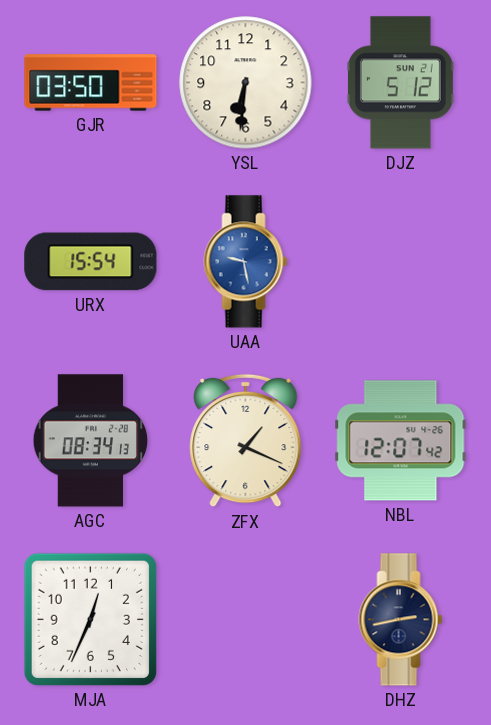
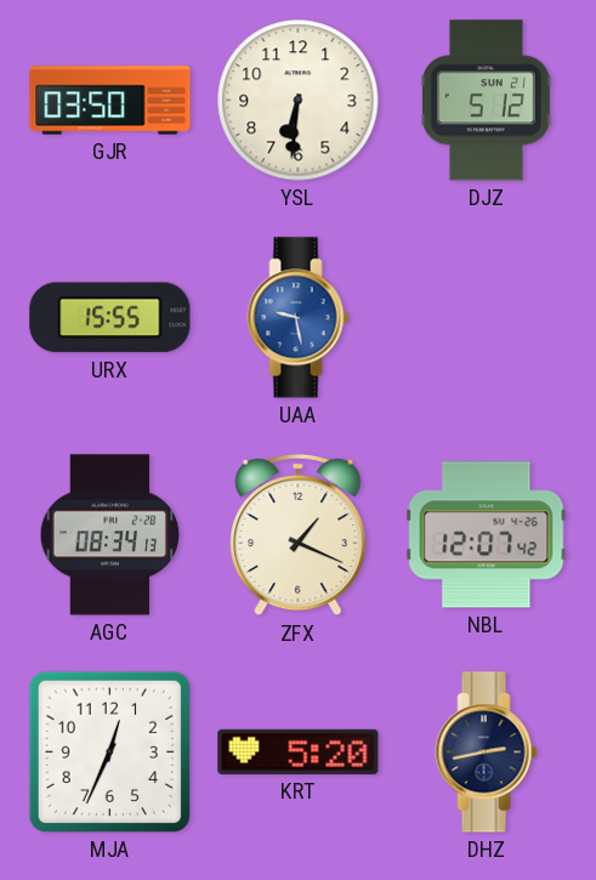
URX: 15:54 -> 15:55
KRT: none -> 5:20
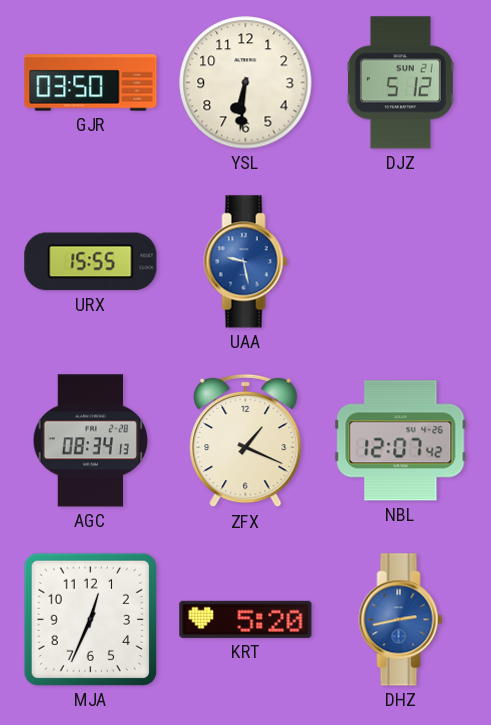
DHZ dial: navy -> blue
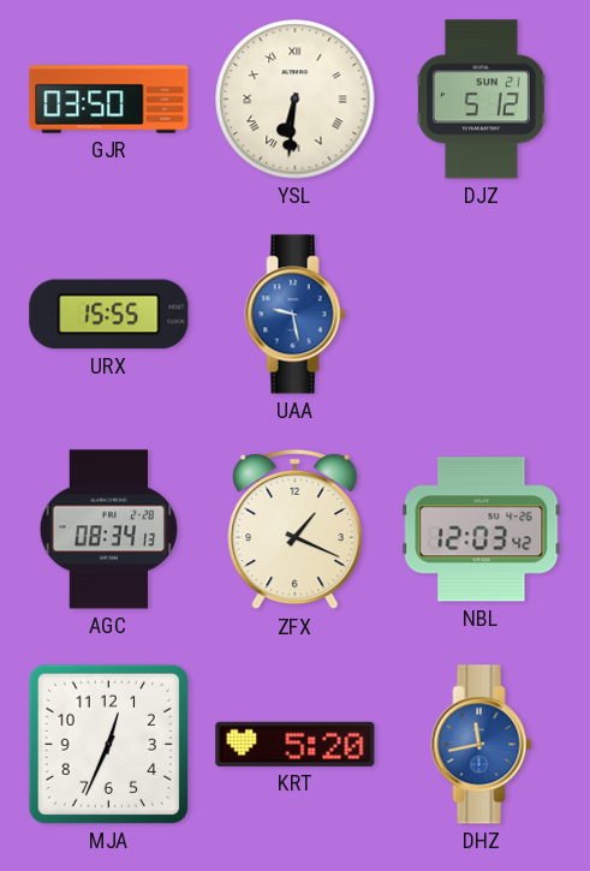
YSL numerals: Arabic -> Roman
NBL: 12:07 -> 12:03
DHZ: 2:43 -> 11:43
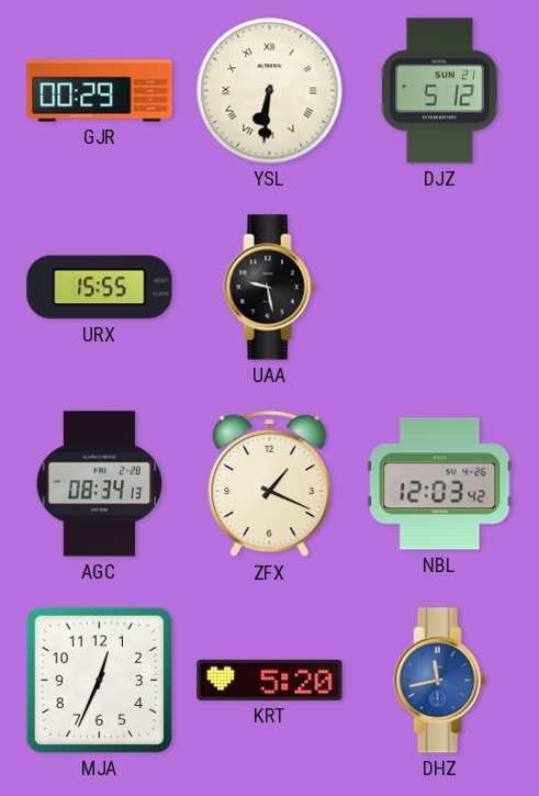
GJR: 03:50 -> 00:29
UAA dial: blue -> black
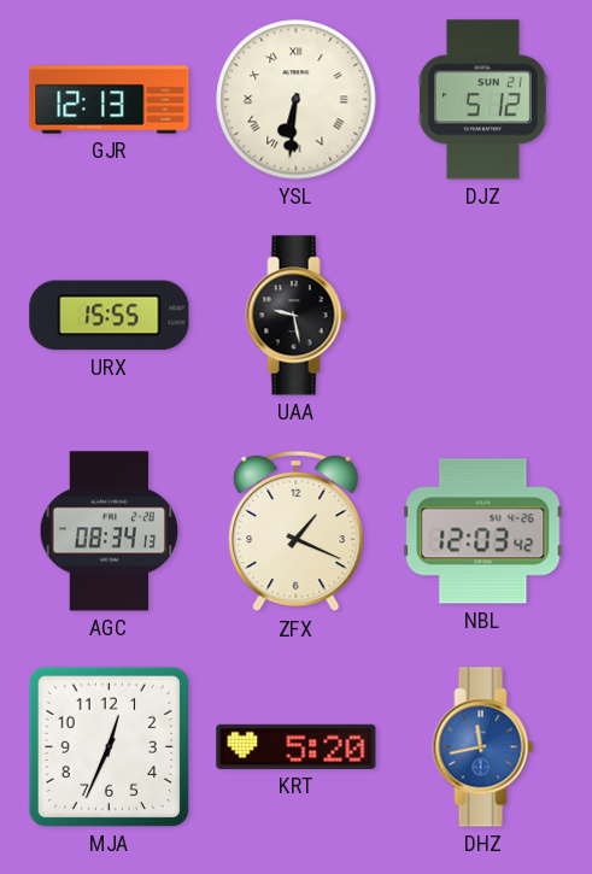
GJR: 00:29 -> 12:13
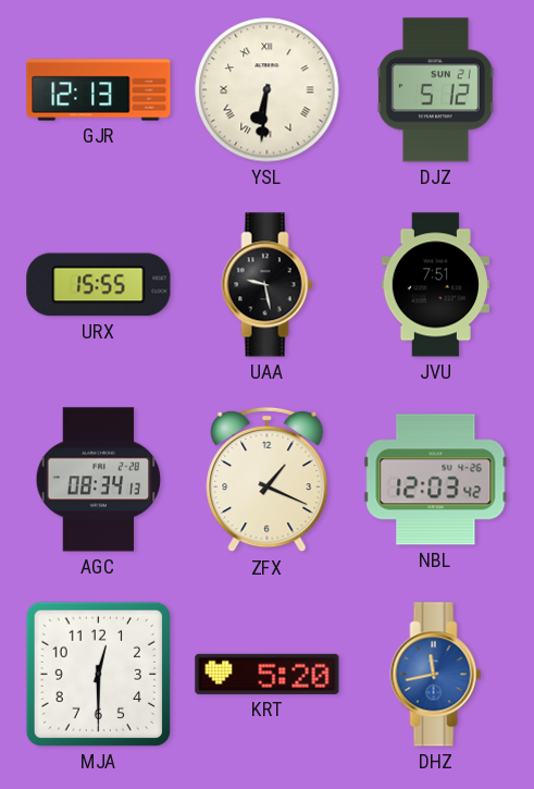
JVU: none -> 7:51
MJA: 12:34 -> 12:30
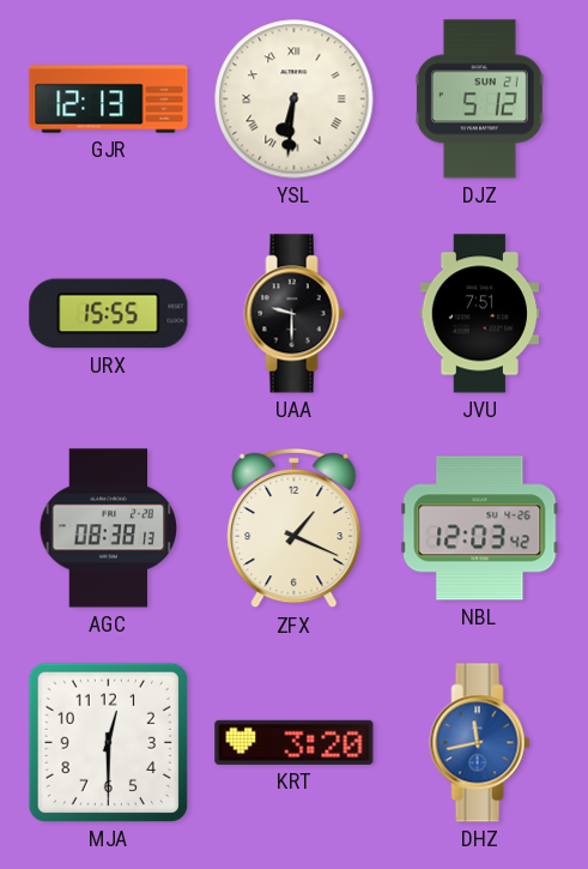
UAA: 9:28 -> 9:30
AGC: 08:34 -> 08:38
KRT: 5:20 -> 3:20
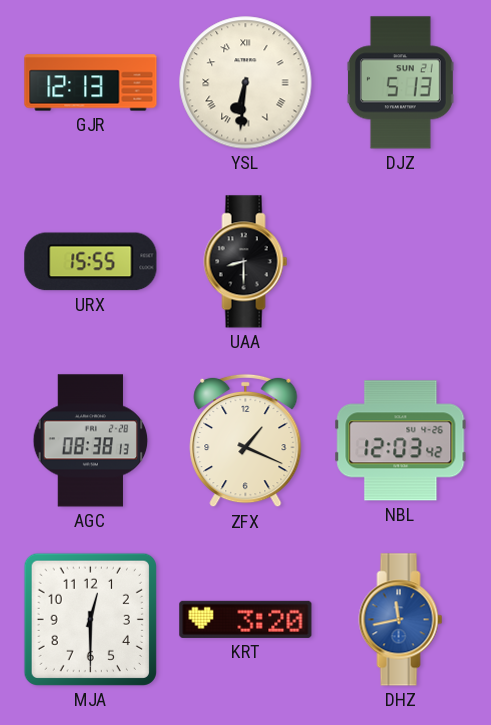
DJZ: 5:12 -> 5:13
UAA: 9:30 -> 8:30
JVU: 7:51 -> none
